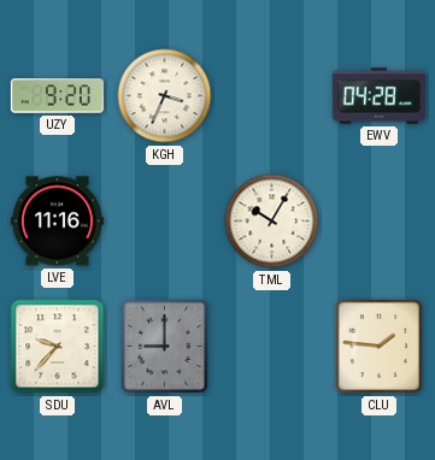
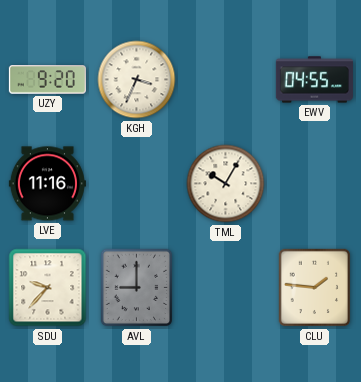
EWV: 04:28 -> 04:55
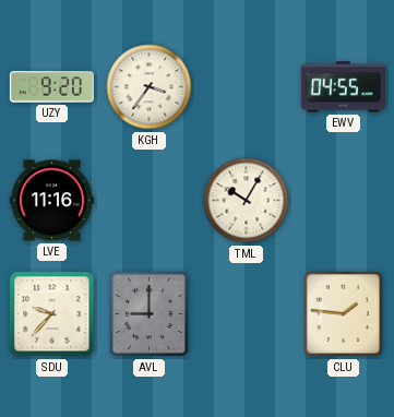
KGH: 3:34 -> 3:36
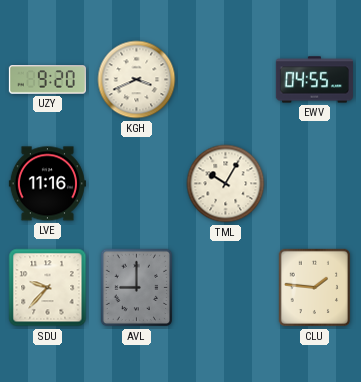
KGH: 3:36 -> 3:41
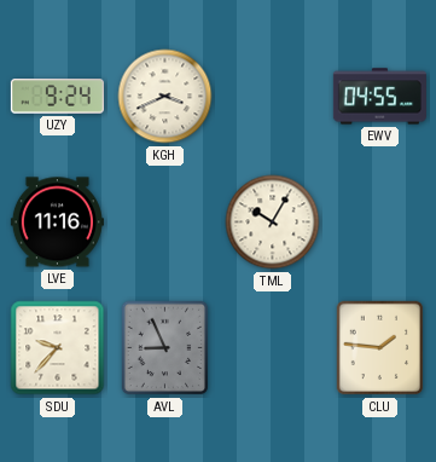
UZY: 9:20 -> 9:24
AVL: 9:00 -> 8:56
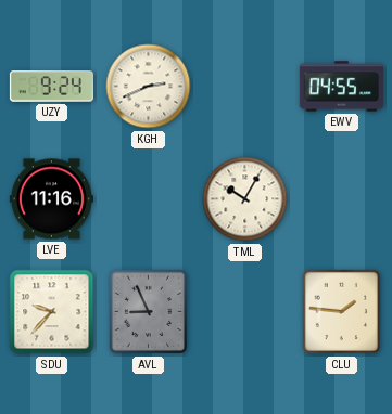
KGH: 3:41 -> 2:41
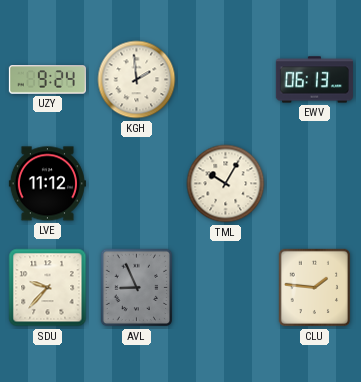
KGH: 2:41 -> 1:59
EWV: 04:55 -> 06:13
LVE: 11:16 -> 11:12
